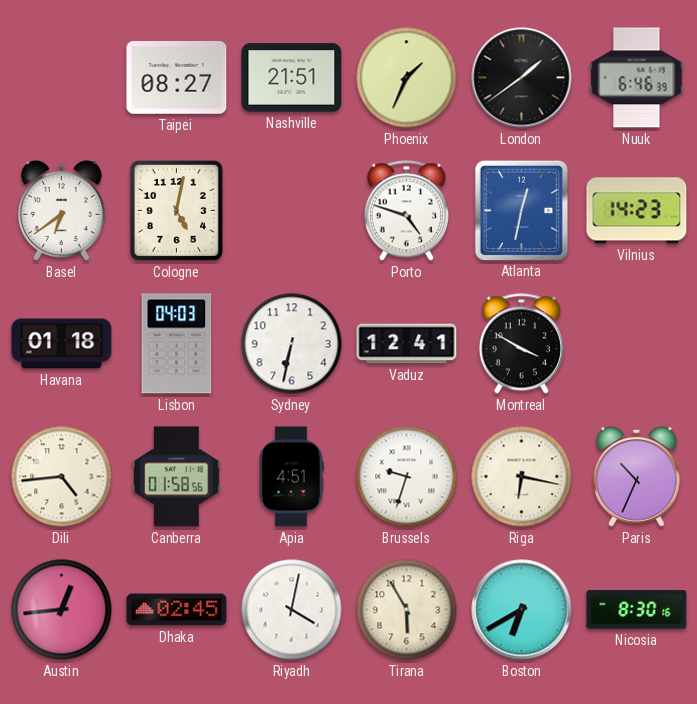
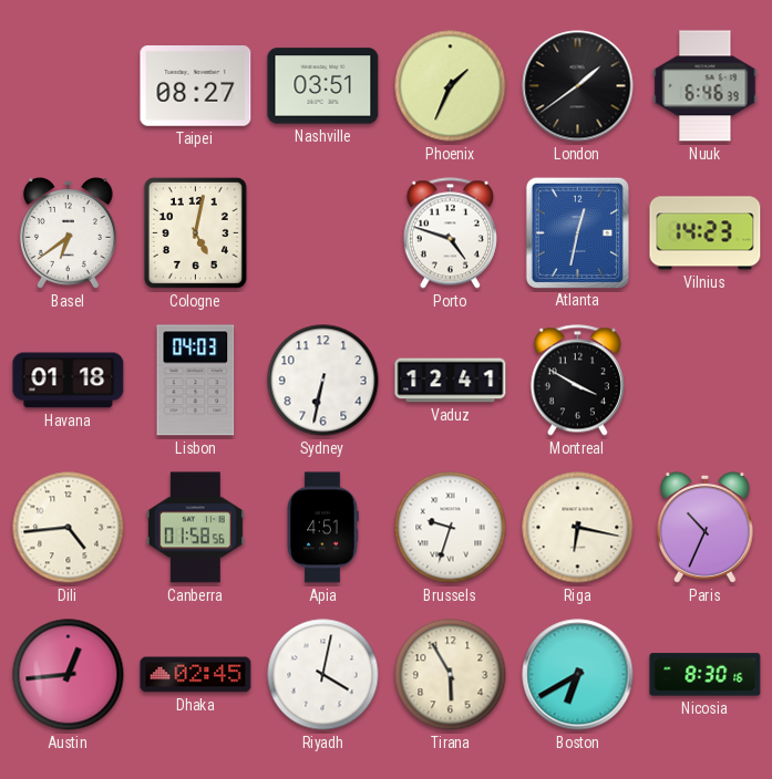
Nashville: 21:51 -> 03:51
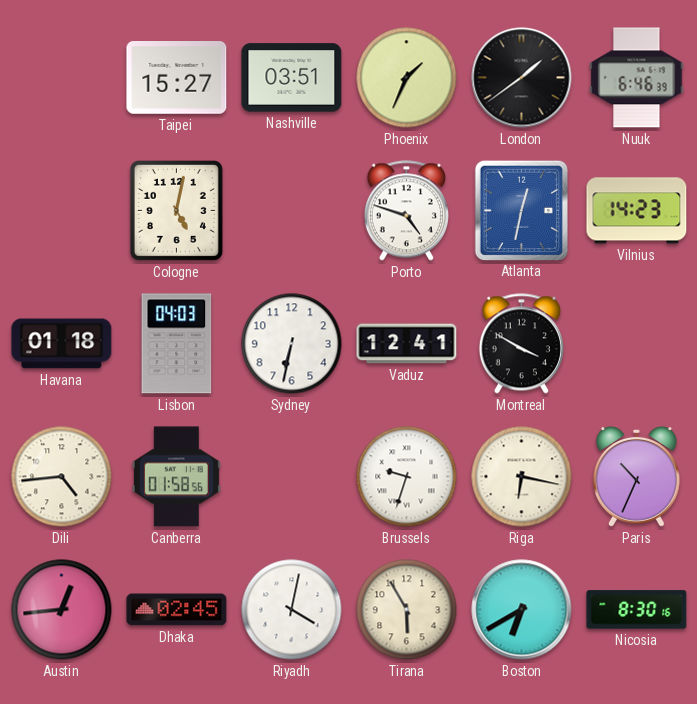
Taipei: 08:27 -> 15:27
Basel: 6:39 -> none
Apia: 4:51 -> none
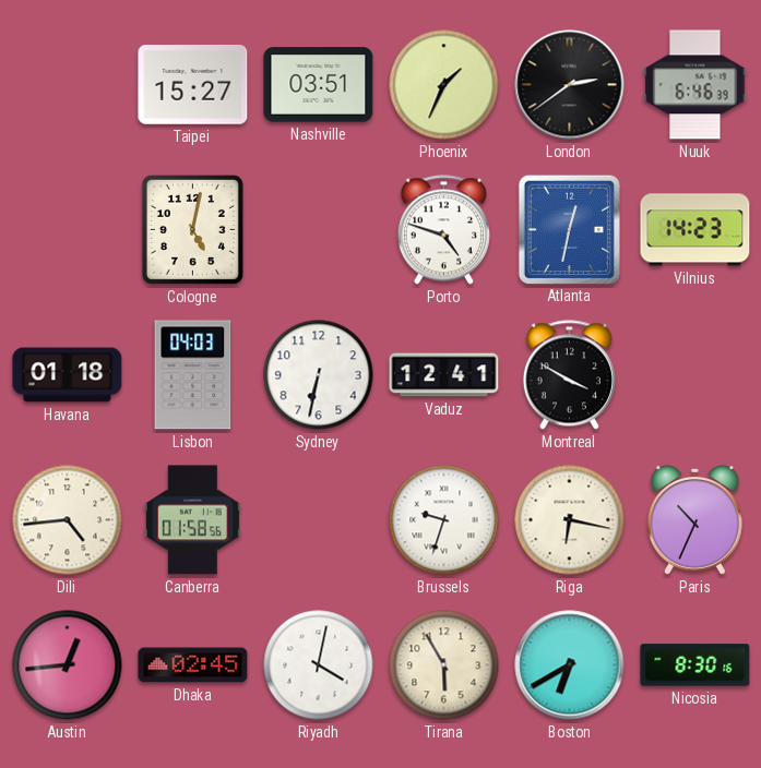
London: 1:39 -> 2:39
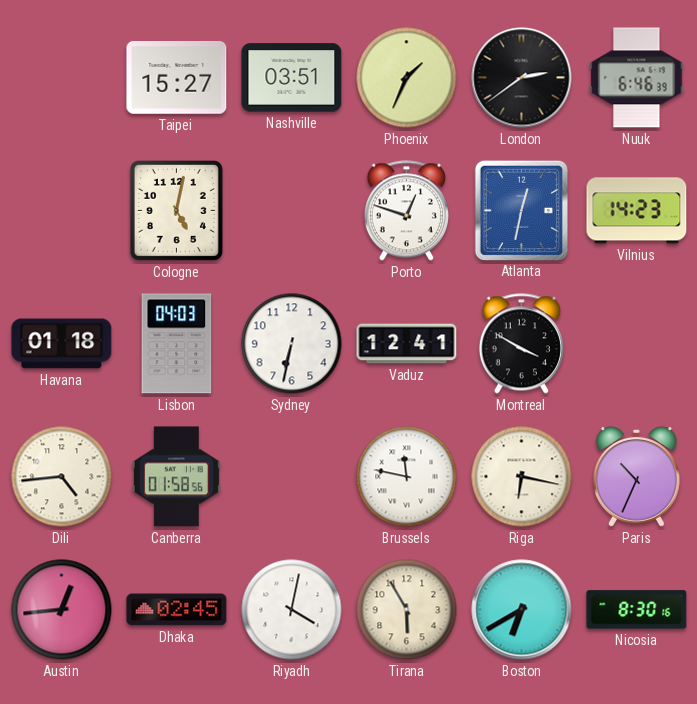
Porto: 4:48 -> 12:48
Brussels: 9:33 -> 11:47
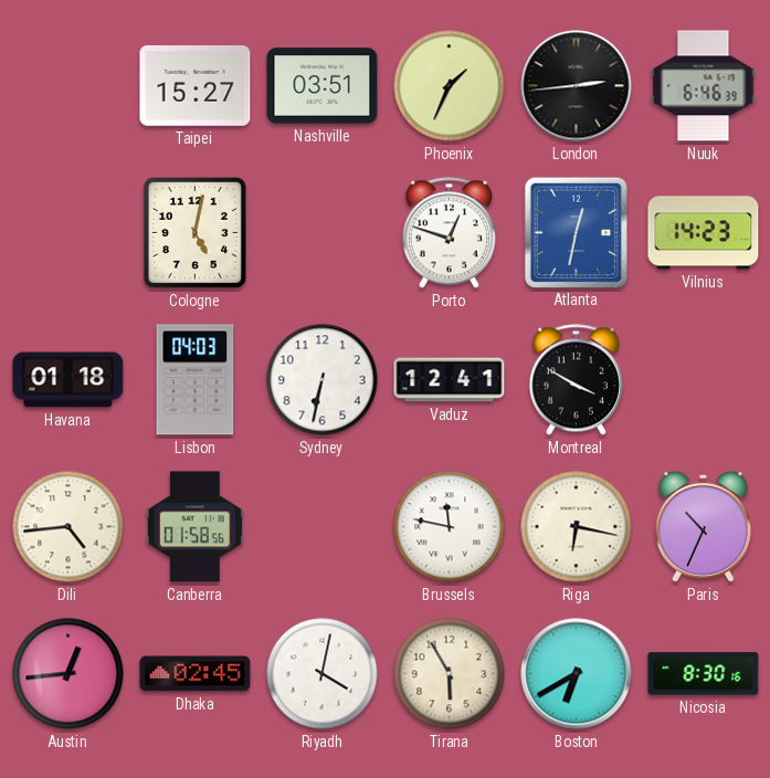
London: 2:39 -> 2:44
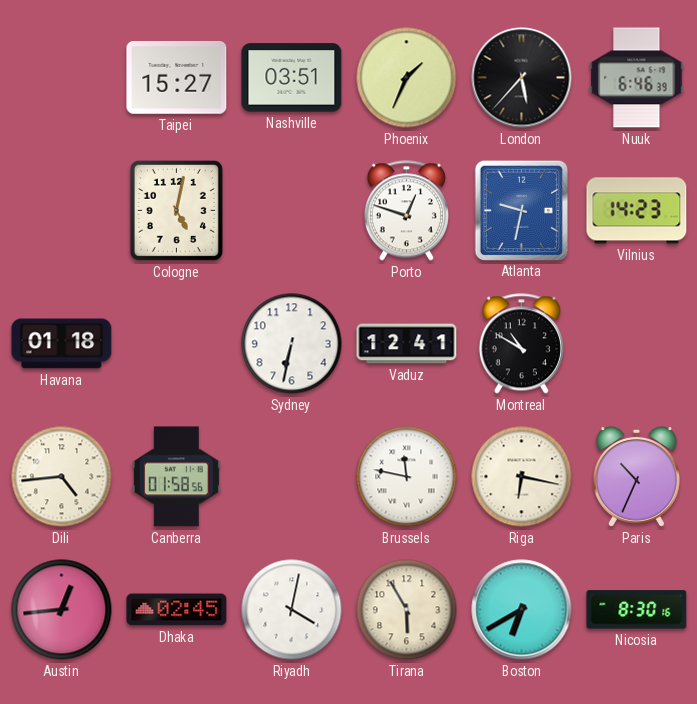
London: 2:44 -> 5:37
Atlanta: 12:32 -> 9:32
Lisbon: 04:03 -> none
Montreal: 3:50 -> 10:50
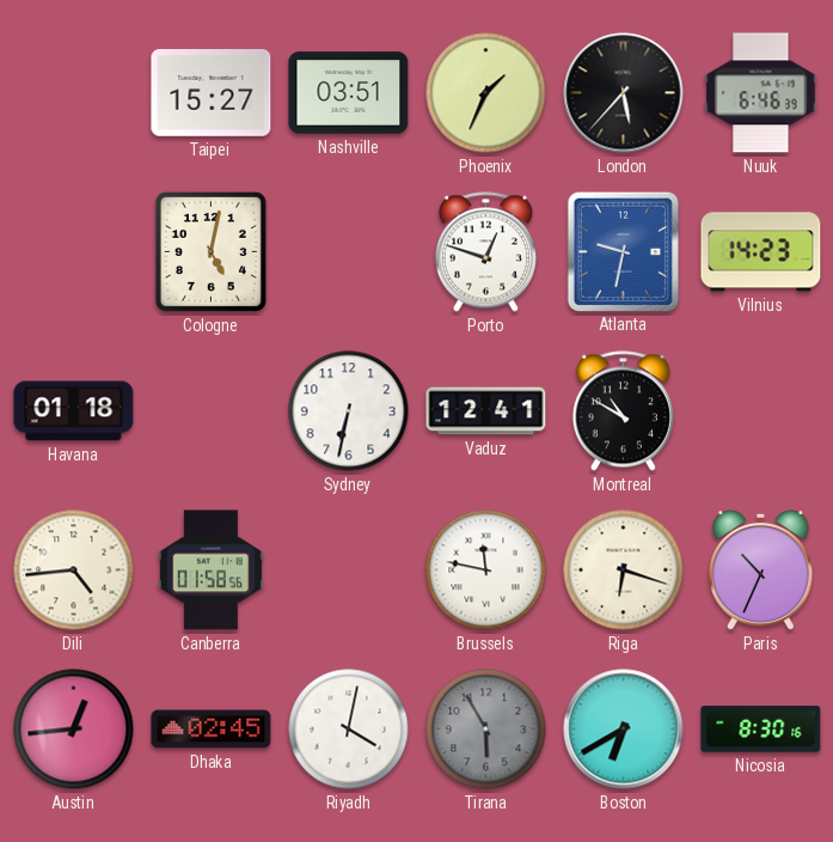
Riga: 6:17 -> 6:18
Tirana dial: cream -> grey
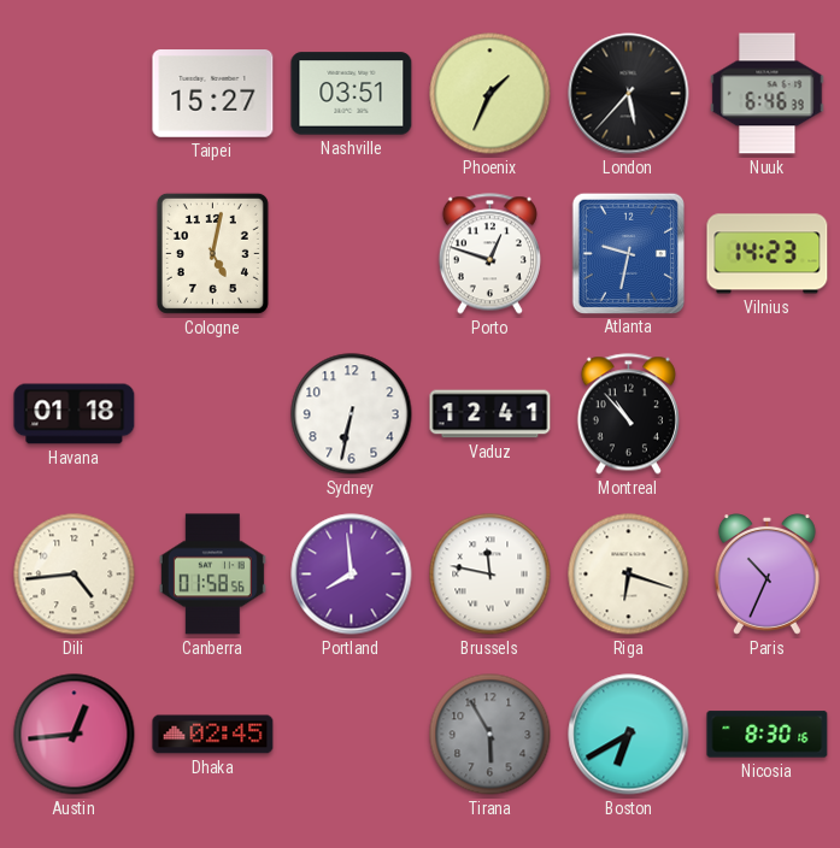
Montreal: 10:50 -> 10:53
Portland: none -> 7:59
Riyadh: 4:02 -> none
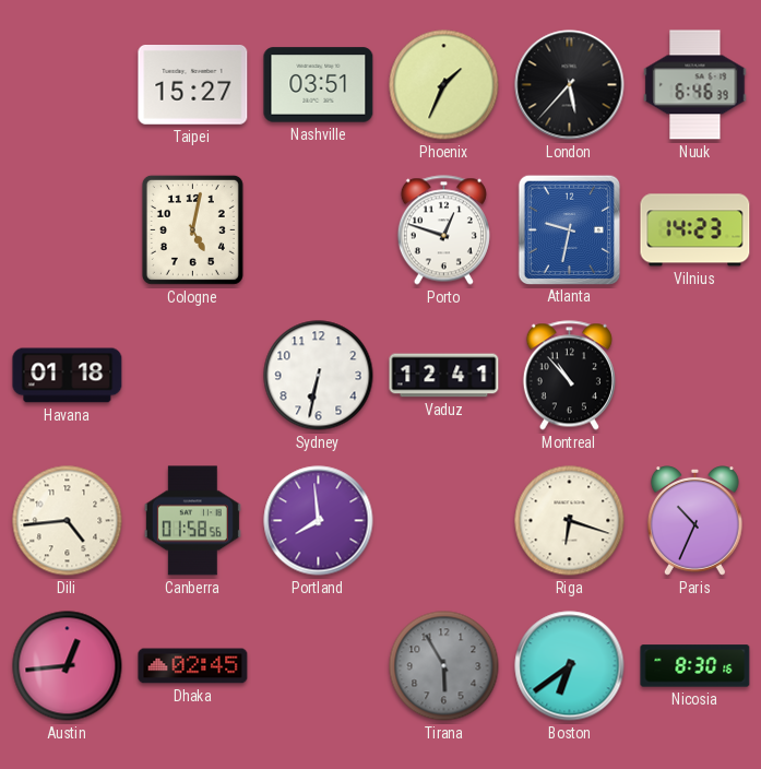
Brussels: 11:47 -> none
Boston: 6:40 -> 6:39
